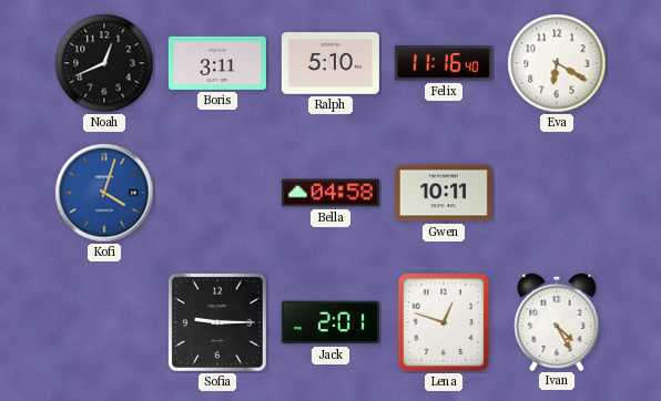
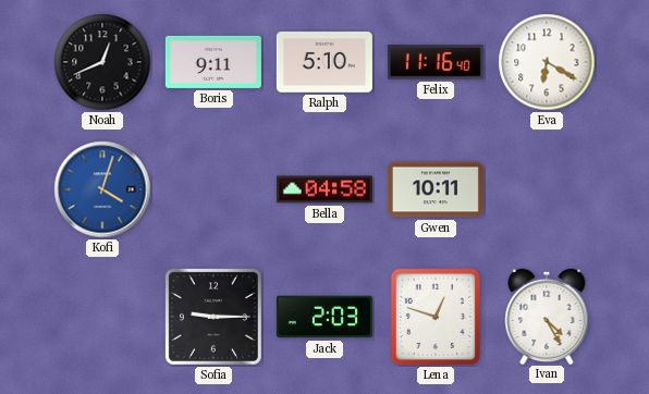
Boris: 3:11 -> 9:11
Jack: 2:01 -> 2:03
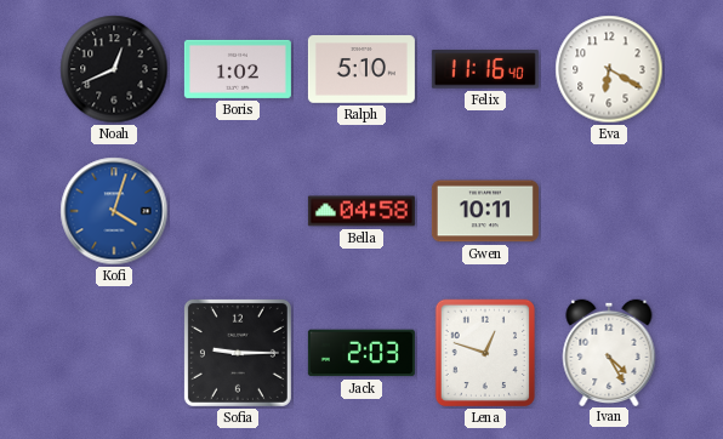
Boris: 9:11 -> 1:02
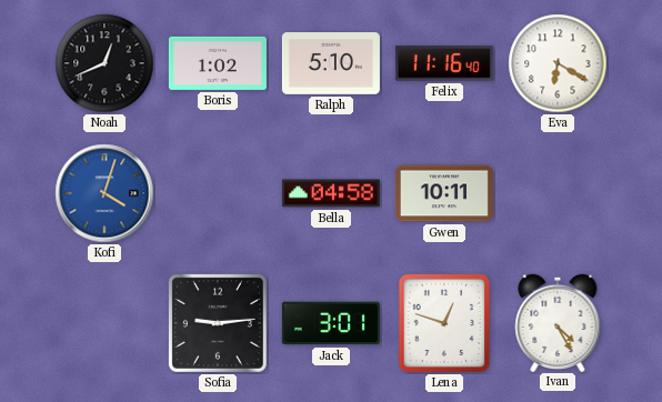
Sofia: 9:15 -> 9:14
Jack: 2:03 -> 3:01
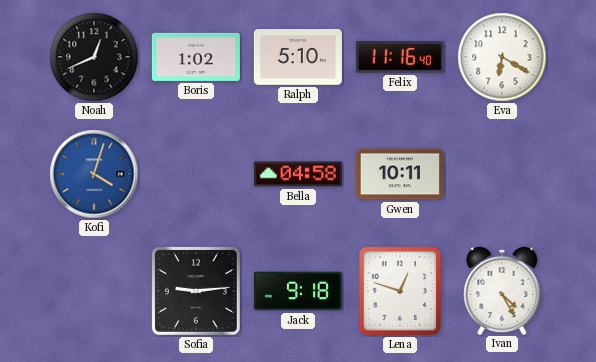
Jack: 3:01 -> 9:18
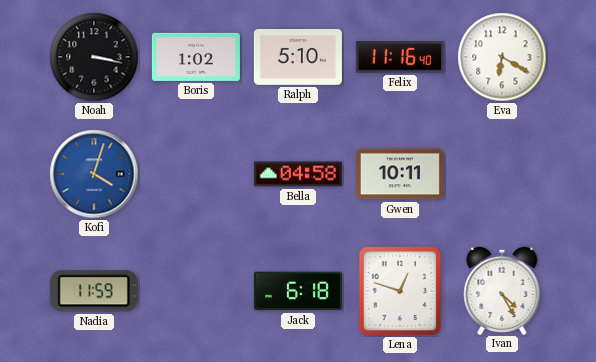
Noah: 12:41 -> 3:17
Nadia: none -> 11:59
Sofia: 9:14 -> none
Jack: 9:18 -> 6:18
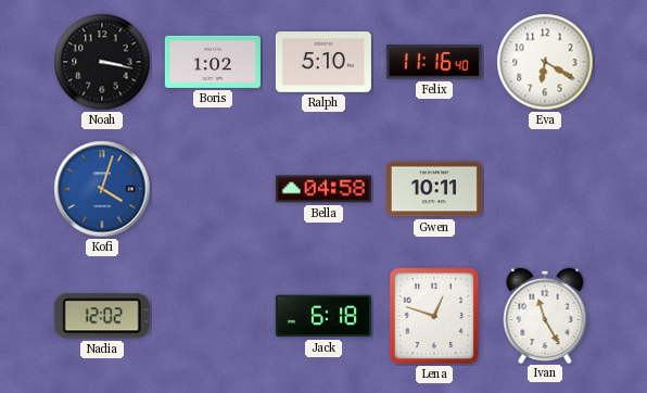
Nadia: 11:59 -> 12:02
Ivan: 4:25 -> 11:25
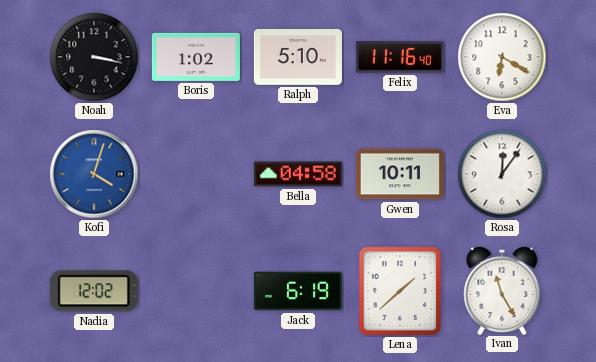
Rosa: none -> 12:06
Jack: 6:18 -> 6:19
Lena: 12:48 -> 1:38
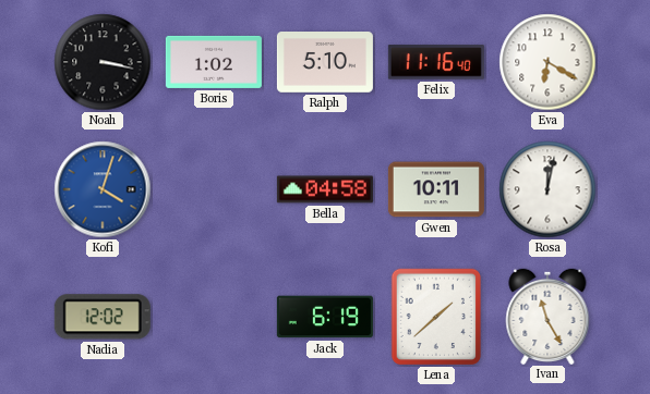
Rosa: 12:06 -> 12:02
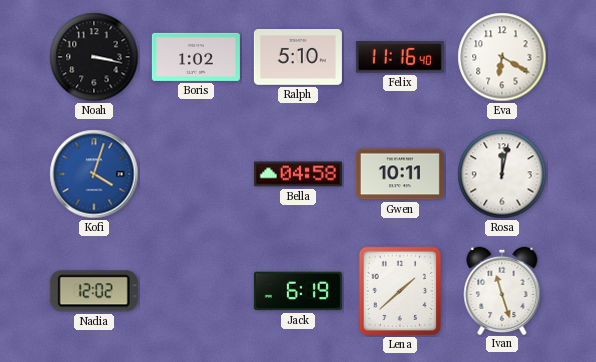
Ivan: 11:25 -> 11:27
